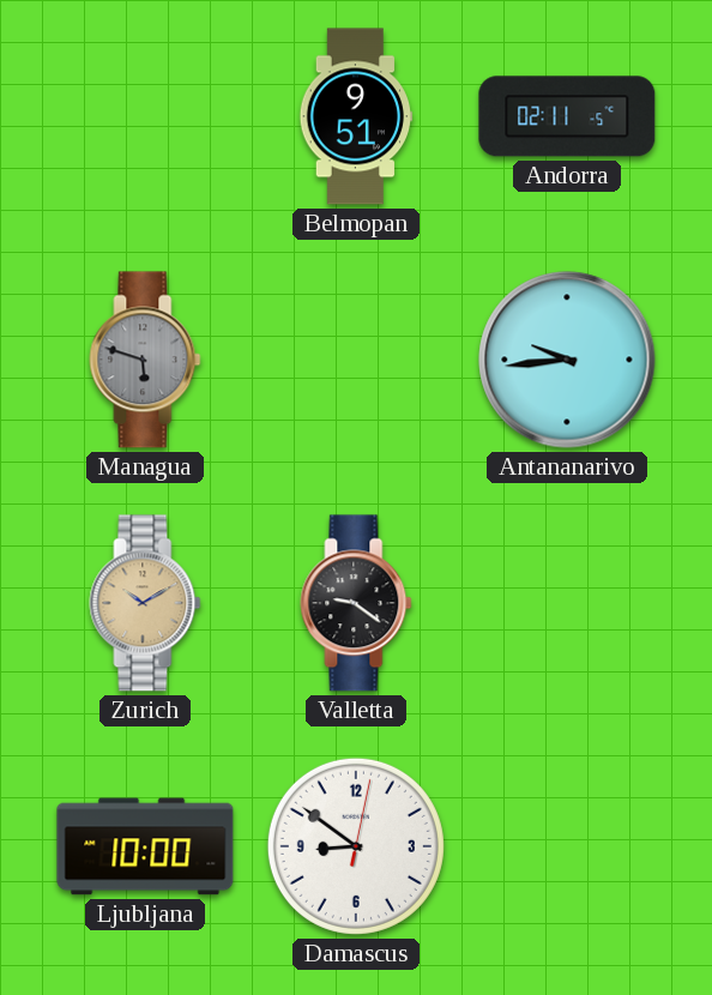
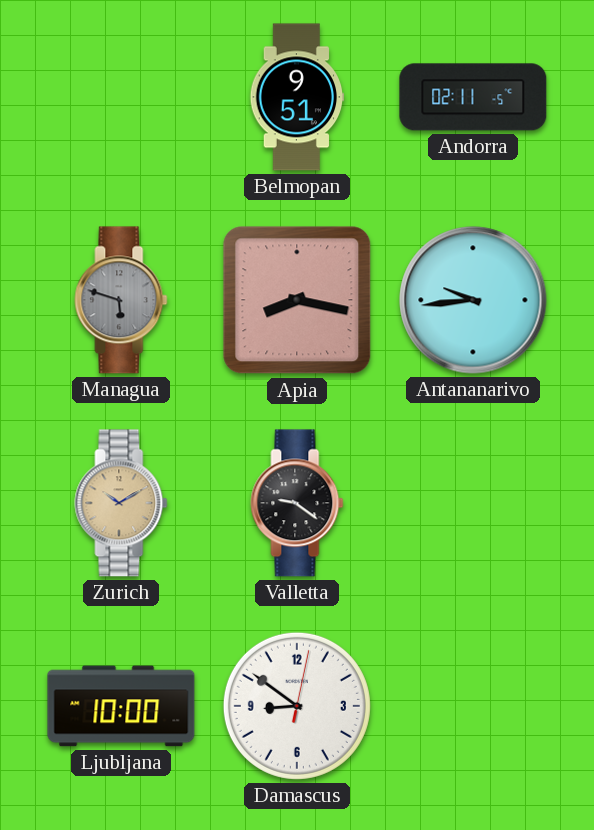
Apia: none -> 8:17
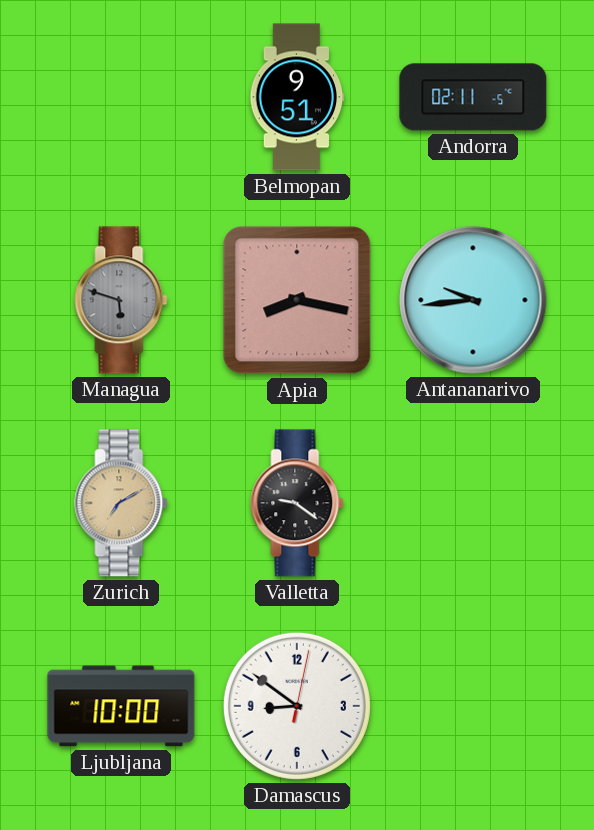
Zurich: 10:10 -> 7:10
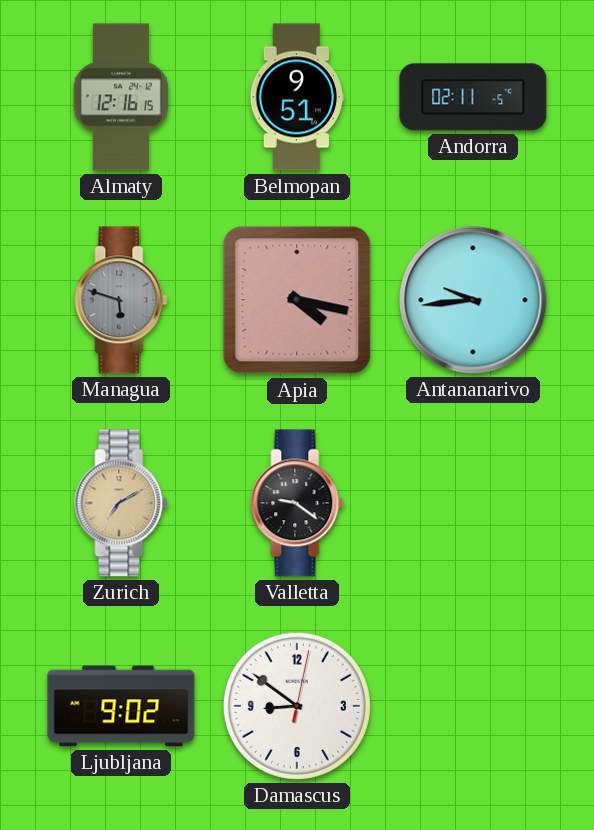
Almaty: none -> 12:16
Apia: 8:17 -> 4:17
Ljubljana: 10:00 -> 9:02
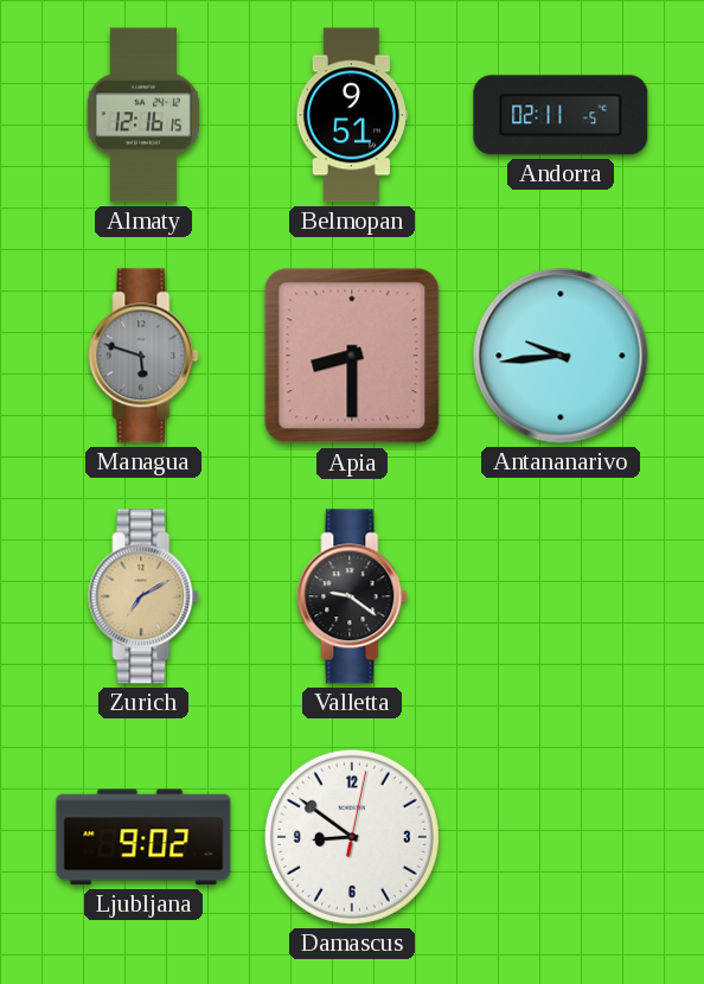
Apia: 4:17 -> 8:30
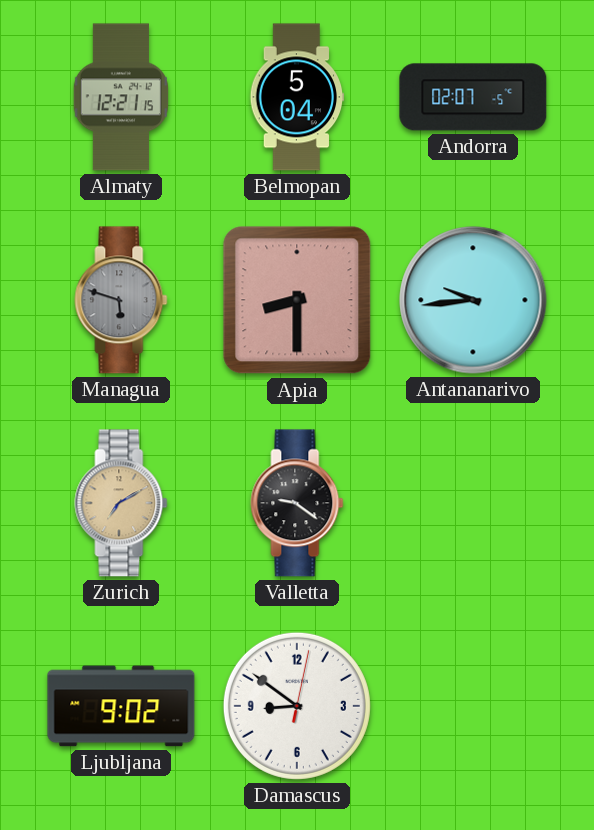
Almaty: 12:16 -> 12:21
Belmopan: 9:51 -> 5:04
Andorra: 02:11 -> 02:07
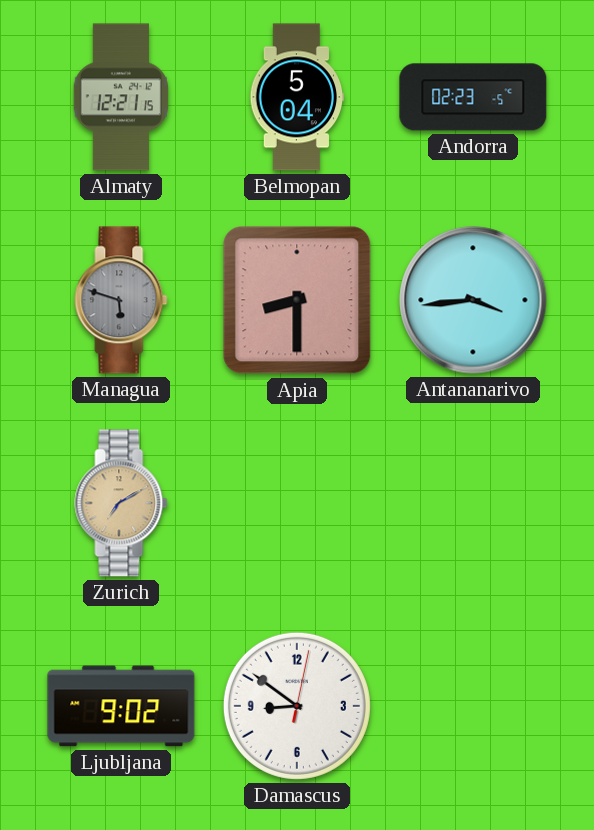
Andorra: 02:07 -> 02:23
Antananarivo: 9:44 -> 3:44
Valletta: 9:21 -> none
